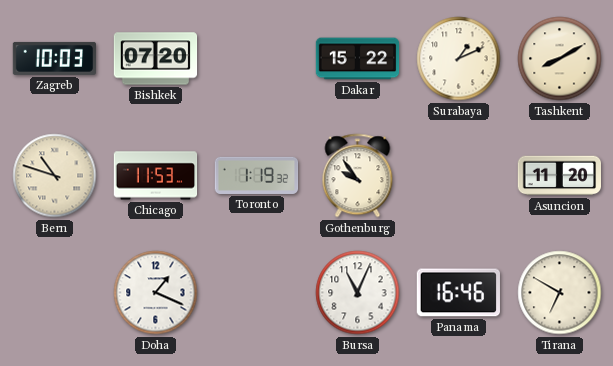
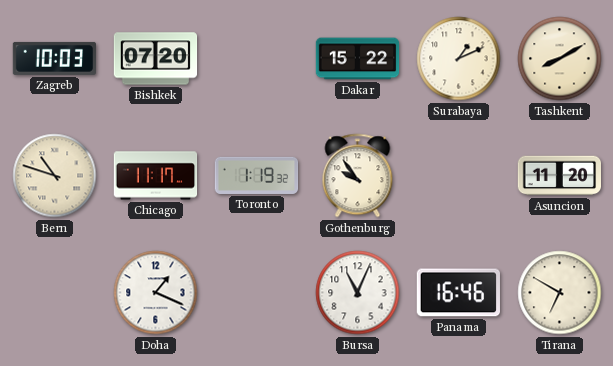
Chicago: 11:53 -> 11:17
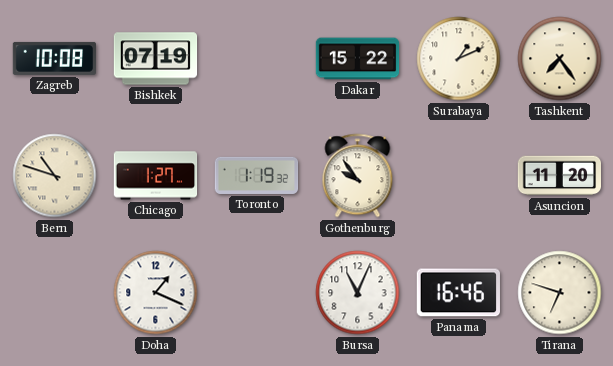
Zagreb: 10:03 -> 10:08
Bishkek: 07:20 -> 07:19
Tashkent: 8:10 -> 7:24
Chicago: 11:17 -> 1:27
Tirana: 6:50 -> 6:48
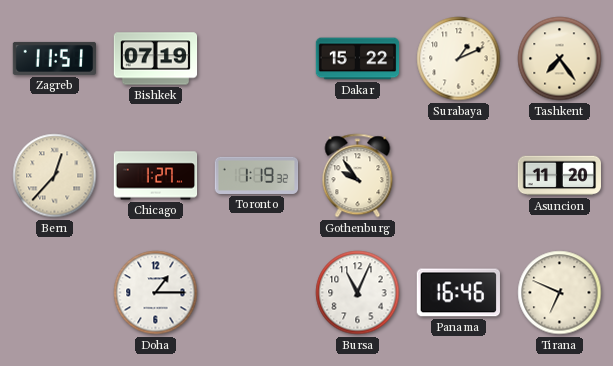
Zagreb: 10:08 -> 11:51
Bern: 10:48 -> 12:37
Doha: 1:19 -> 1:15
Tirana: 6:48 -> 6:49
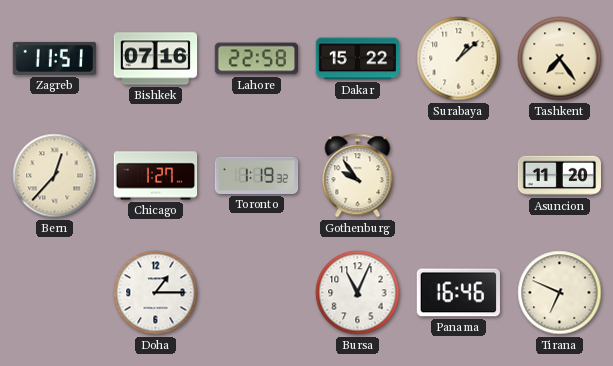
Bishkek: 07:19 -> 07:16
Lahore: none -> 22:58
Surabaya: 1:11 -> 1:08
